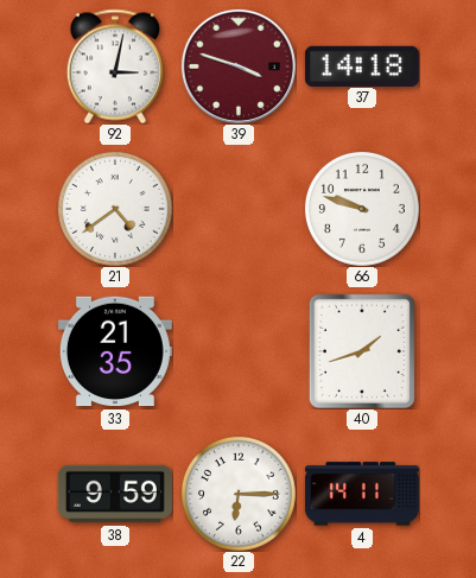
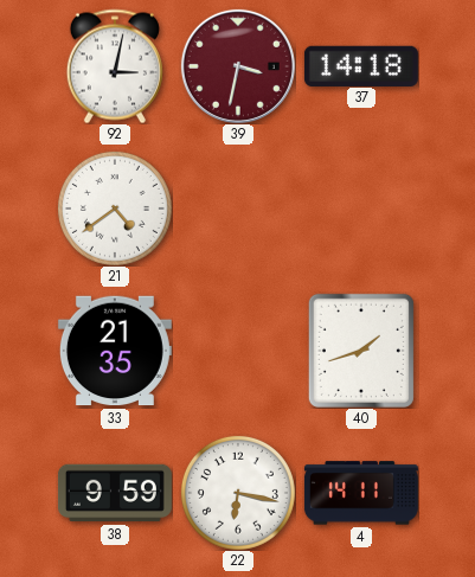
39: 3:48 -> 3:32
66: 9:48 -> none
22: 6:15 -> 6:17
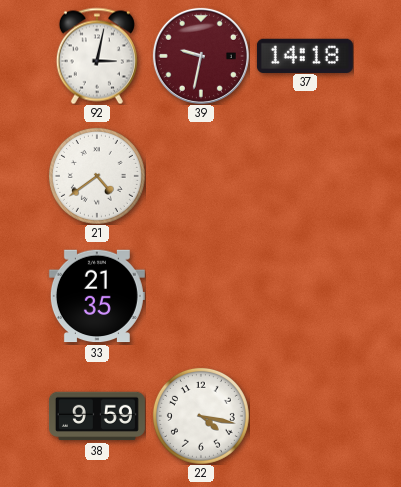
39: 3:32 -> 9:32
40: 1:42 -> none
22: 6:17 -> 4:17
4: 14:11 -> none
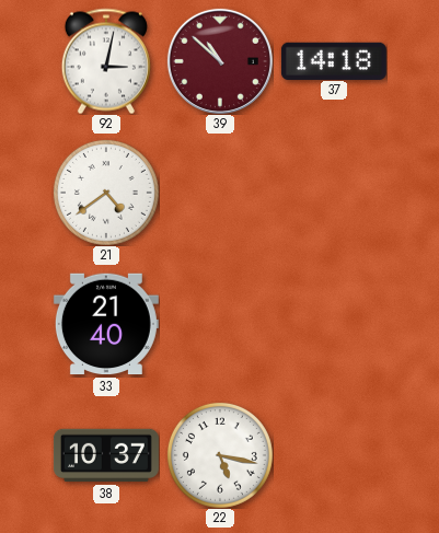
39: 9:32 -> 10:52
33: 21:35 -> 21:40
38: 9:59 -> 10:37
22: 4:17 -> 5:17
